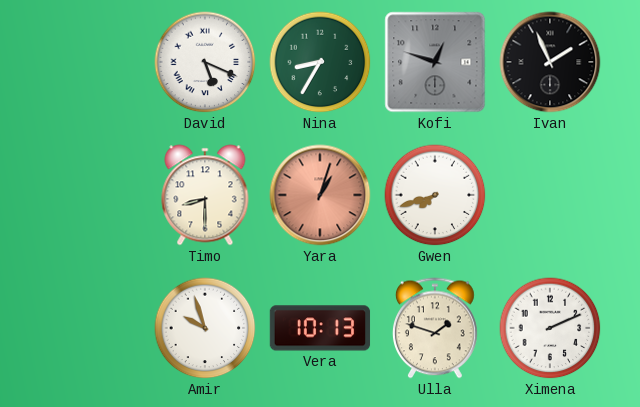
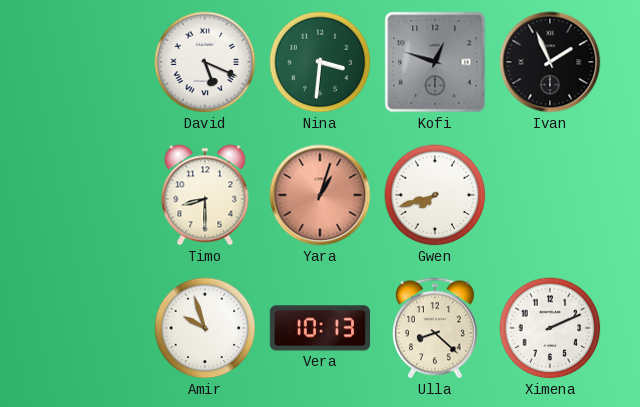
Nina: 8:35 -> 3:31
Ulla: 1:48 -> 8:22
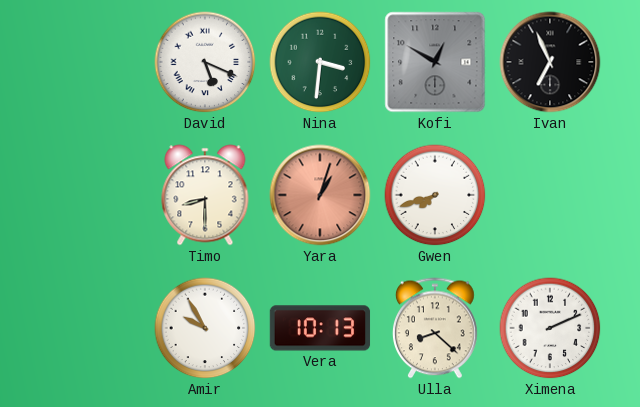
Kofi: 12:48 -> 12:50
Ivan: 1:56 -> 6:56
Amir: 9:57 -> 9:55
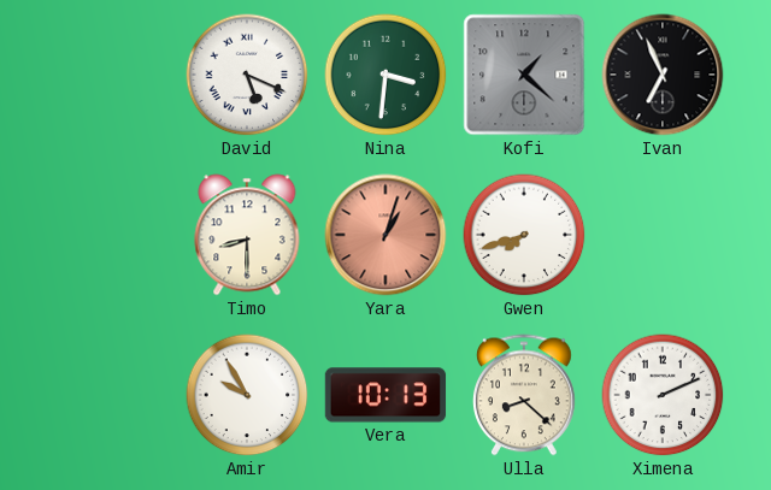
Kofi: 12:50 -> 1:22
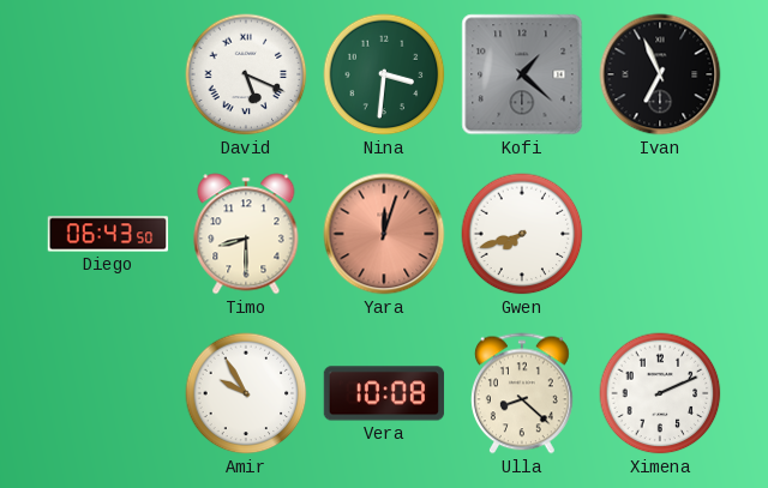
Diego: none -> 06:43
Yara: 1:03 -> 12:03
Vera: 10:13 -> 10:08
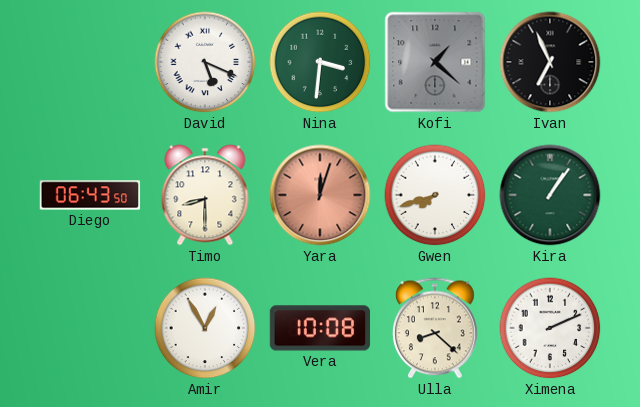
Kira: none -> 1:06
Amir: 9:55 -> 12:55
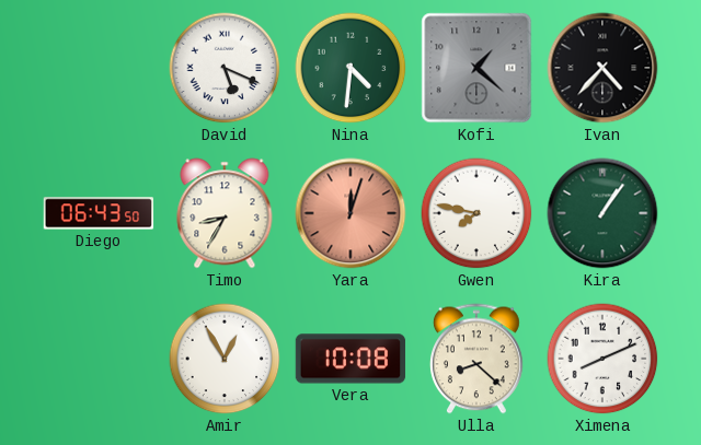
Nina: 3:31 -> 4:31
Ivan: 6:56 -> 4:37
Timo: 8:30 -> 8:35
Gwen: 7:42 -> 7:47
Ximena: 2:11 -> 8:11
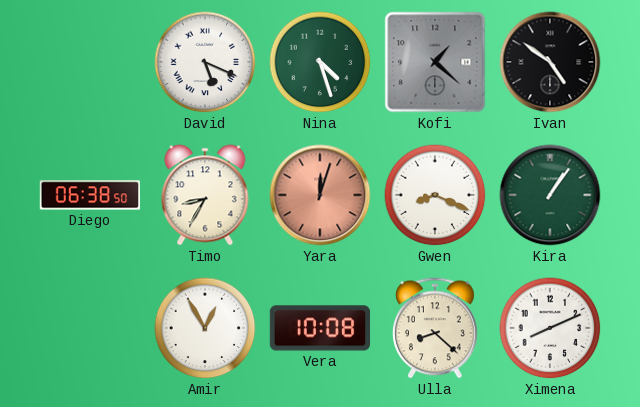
Nina: 4:31 -> 4:27
Ivan: 4:37 -> 4:51
Diego: 06:43 -> 06:38
Gwen: 7:47 -> 8:19
